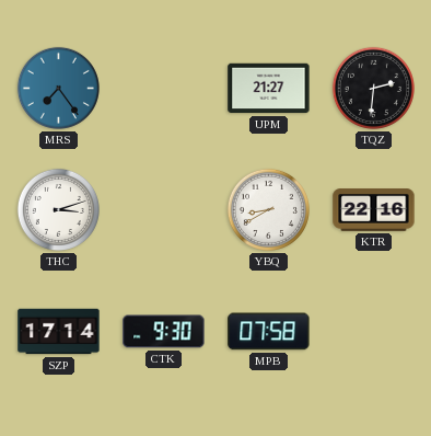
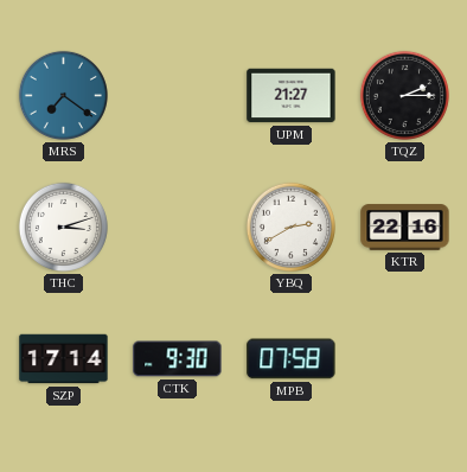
MRS: 7:24 -> 7:21
TQZ: 2:31 -> 2:15
YBQ: 8:40 -> 2:40
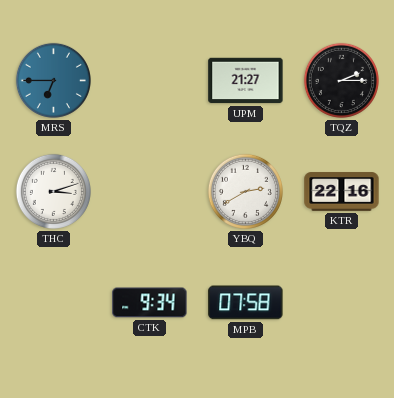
MRS: 7:21 -> 6:45
SZP: 17:14 -> none
CTK: 9:30 -> 9:34
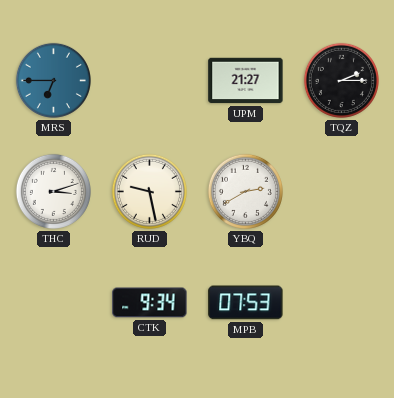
RUD: none -> 9:28
KTR: 22:16 -> none
MPB: 07:58 -> 07:53
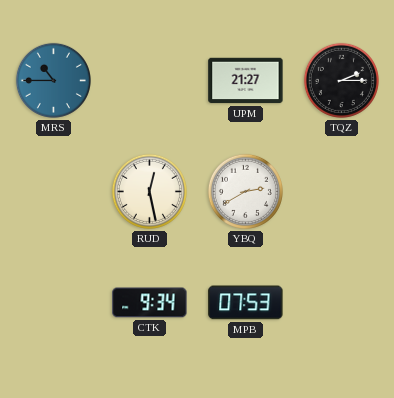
MRS: 6:45 -> 10:45
THC: 3:12 -> none
RUD: 9:28 -> 12:28
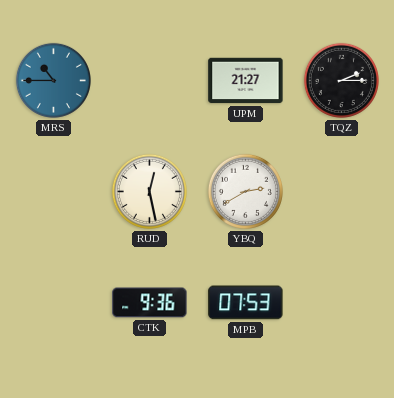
CTK: 9:34 -> 9:36
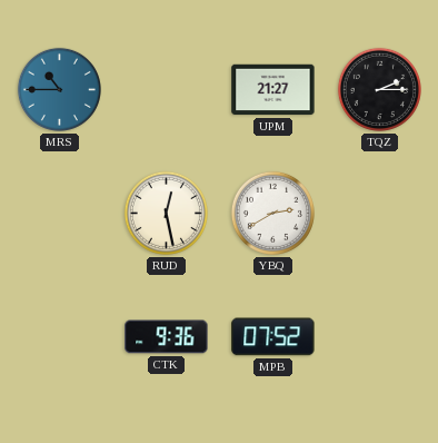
MPB: 07:53 -> 07:52
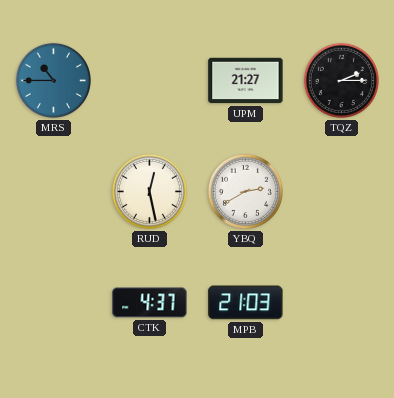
CTK: 9:36 -> 4:37
MPB: 07:52 -> 21:03
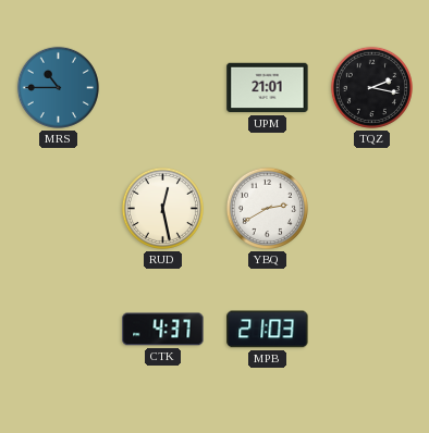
UPM: 21:27 -> 21:01
TQZ: 2:15 -> 2:17
